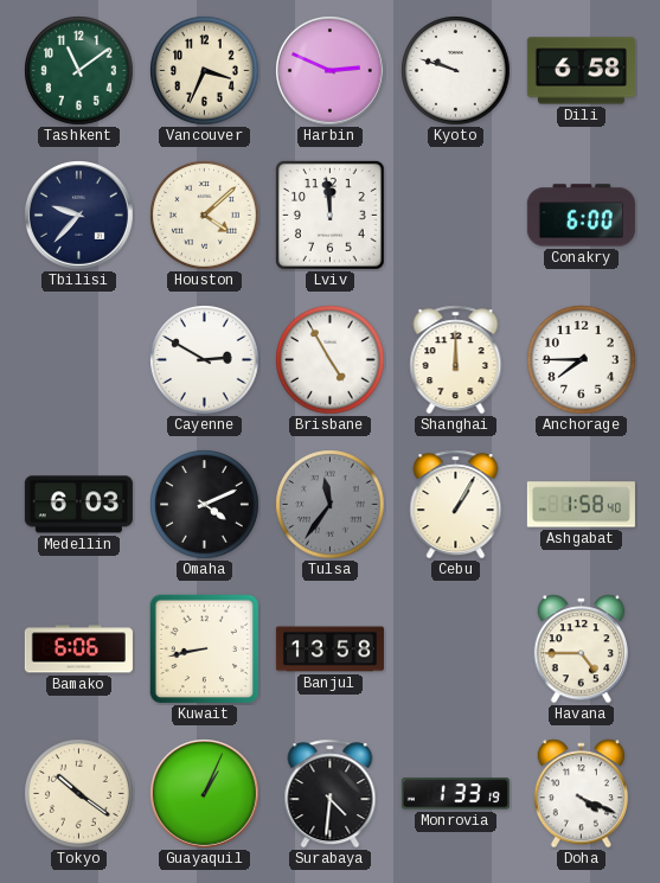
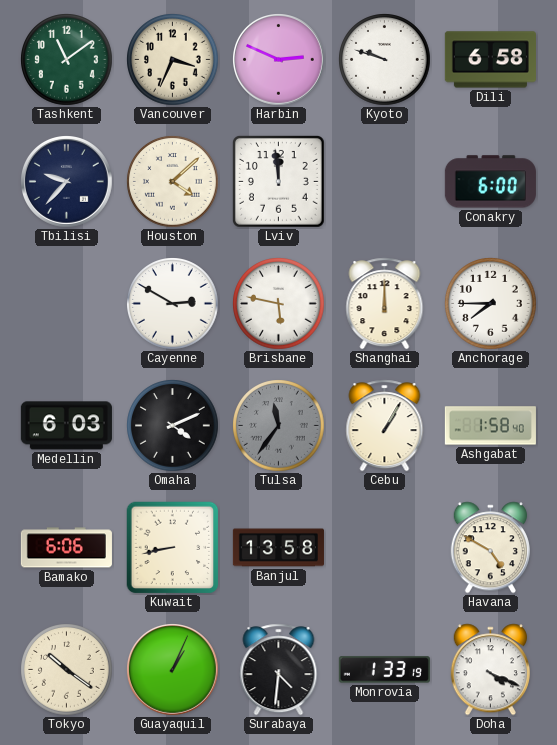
Brisbane: 4:55 -> 5:47
Havana: 4:45 -> 4:50
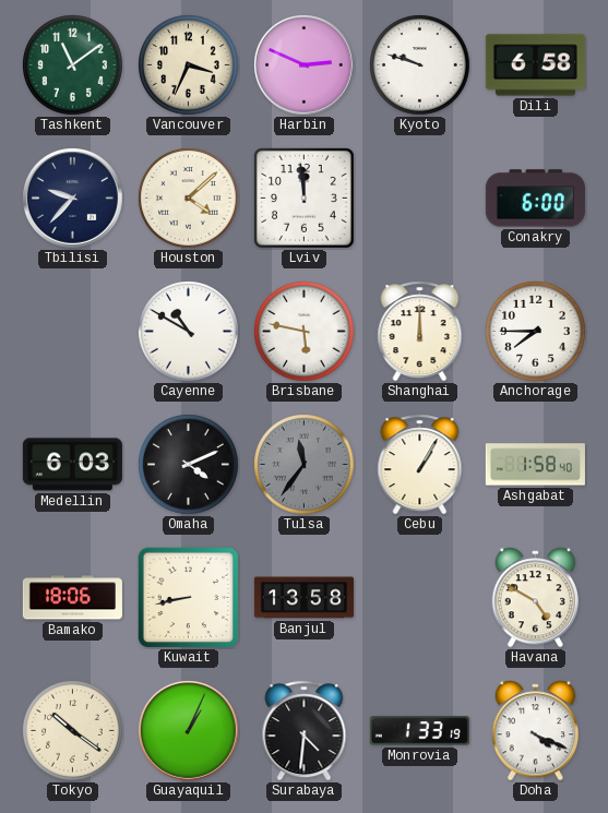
Cayenne: 2:50 -> 10:50
Bamako: 6:06 -> 18:06
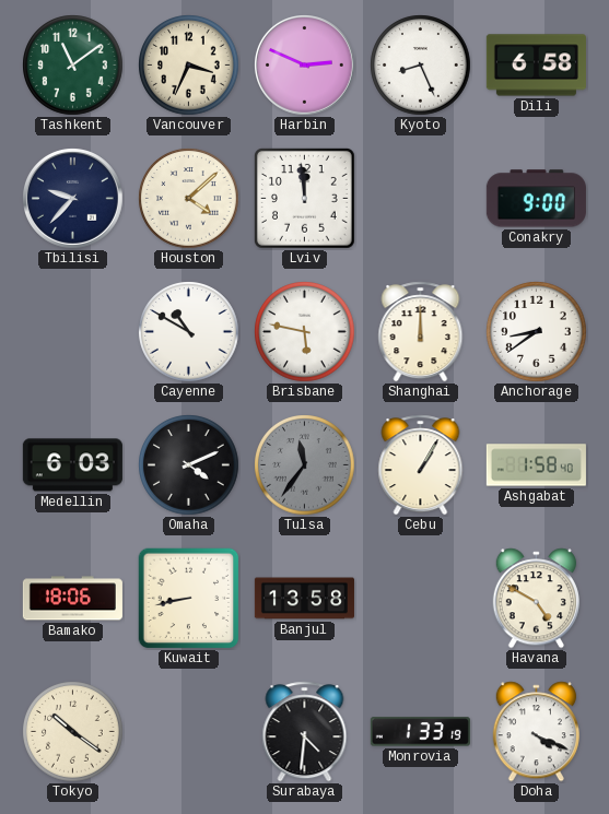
Kyoto: 9:48 -> 8:26
Conakry: 6:00 -> 9:00
Anchorage: 7:45 -> 8:39
Guayaquil: 1:04 -> none
